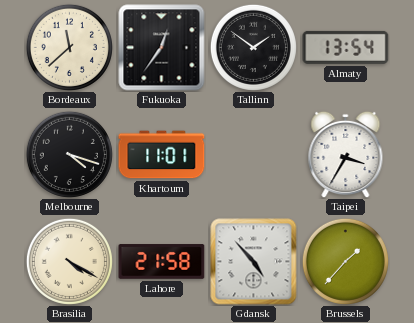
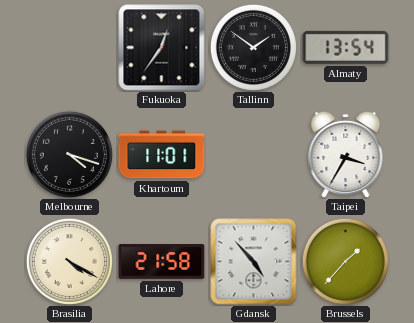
Bordeaux: 11:38 -> none
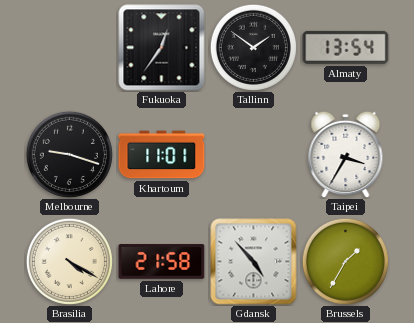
Melbourne: 4:18 -> 9:18
Brussels: 1:37 -> 1:35
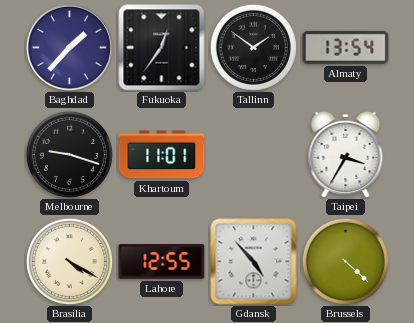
Baghdad: none -> 1:37
Lahore: 21:58 -> 12:55
Brussels: 1:35 -> 4:22
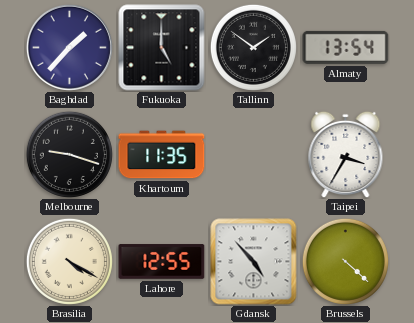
Fukuoka: 12:36 -> 5:00
Khartoum: 11:01 -> 11:35
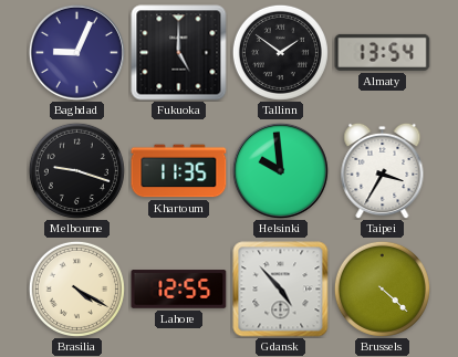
Baghdad: 1:37 -> 9:04
Helsinki: none -> 9:59
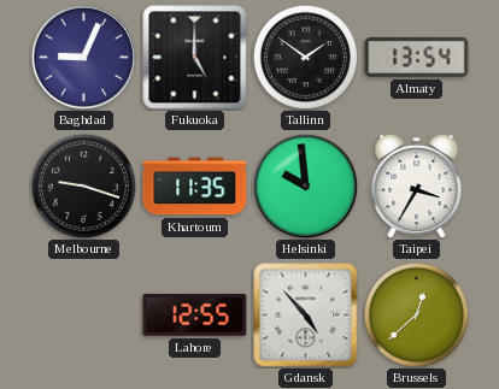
Brasilia: 4:20 -> none
Brussels: 4:22 -> 12:38
